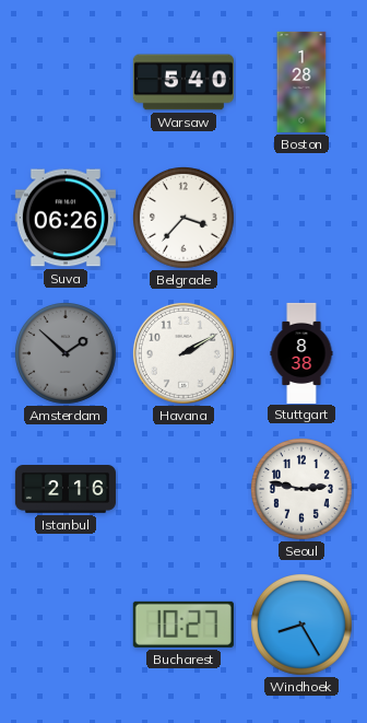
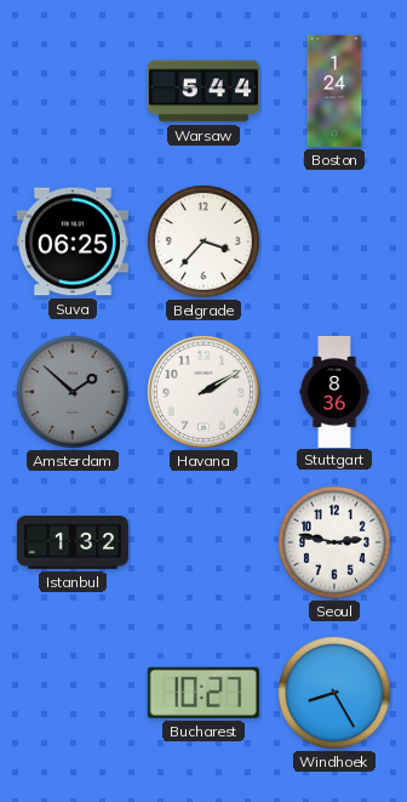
Warsaw: 5:40 -> 5:44
Boston: 1:28 -> 1:24
Suva: 06:26 -> 06:25
Stuttgart: 8:38 -> 8:36
Istanbul: 2:16 -> 1:32
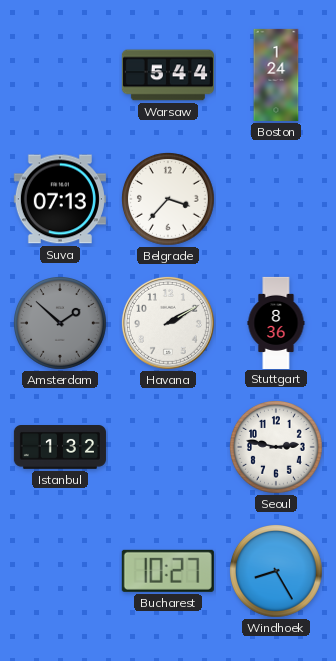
Suva: 06:25 -> 07:13
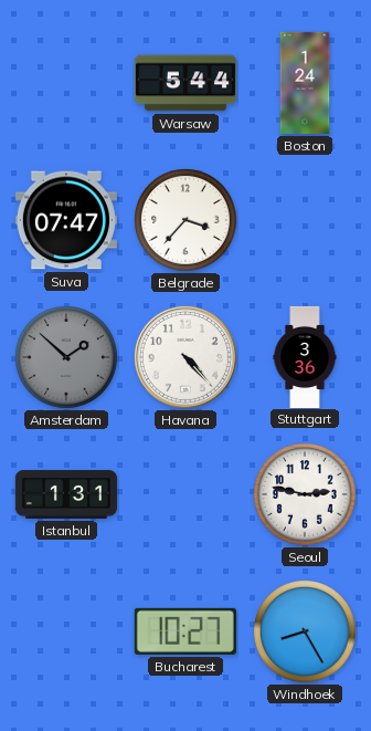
Suva: 07:13 -> 07:47
Havana: 2:10 -> 4:23
Stuttgart: 8:36 -> 3:36
Istanbul: 1:32 -> 1:31
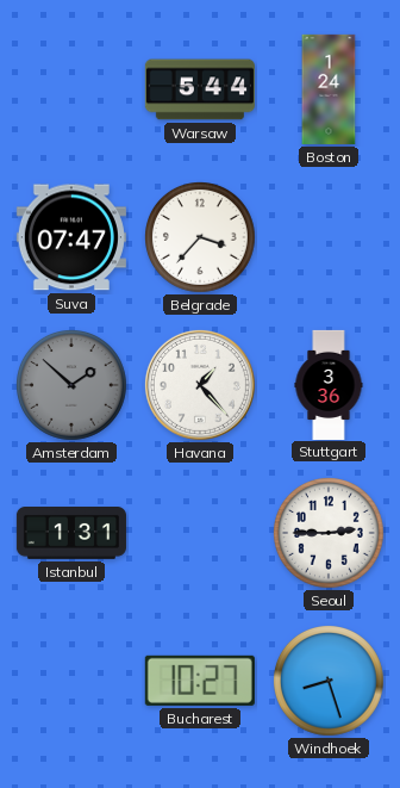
Havana: 4:23 -> 1:23
Seoul: 2:47 -> 2:45
Windhoek: 8:25 -> 8:27
